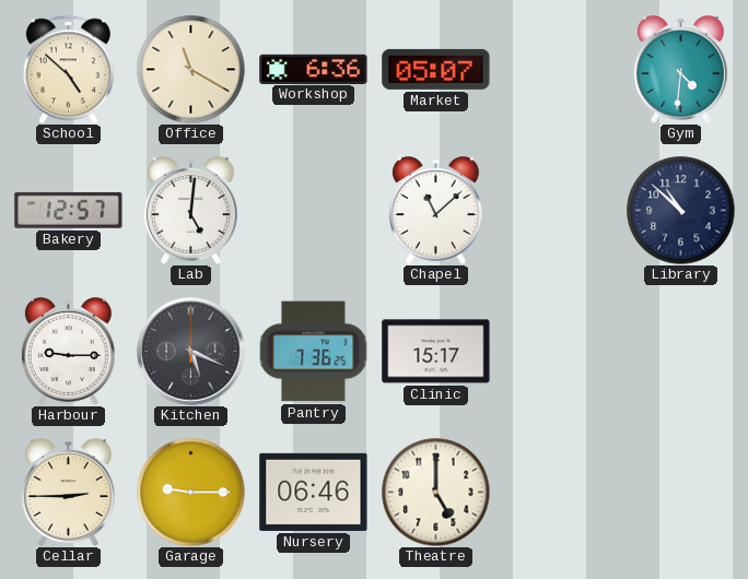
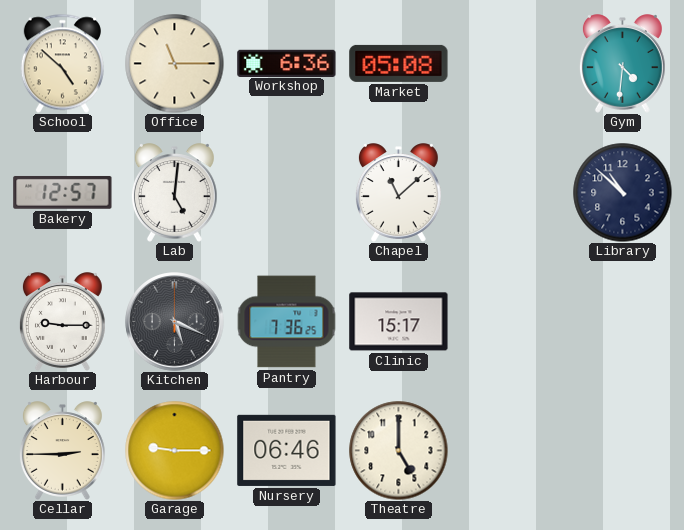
Office: 11:20 -> 11:15
Market: 05:07 -> 05:08
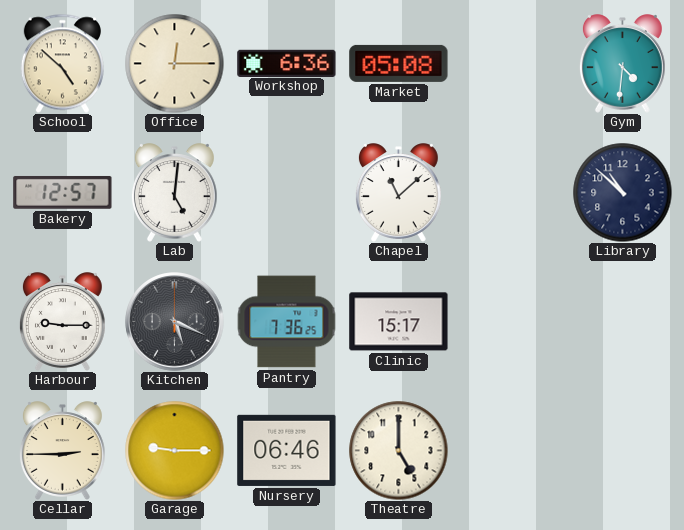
Office: 11:15 -> 12:15
